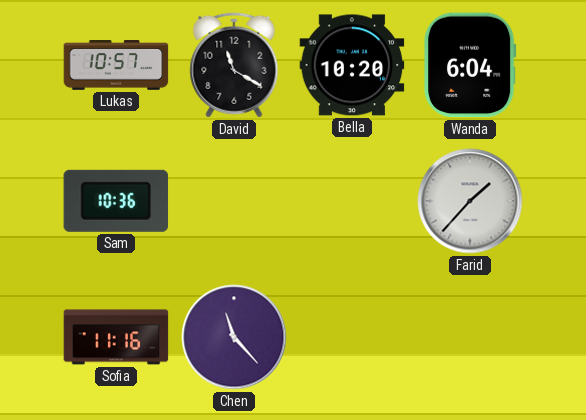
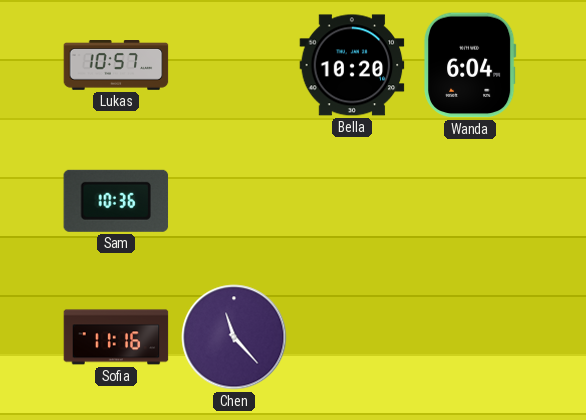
David: 11:20 -> none
Farid: 1:37 -> none
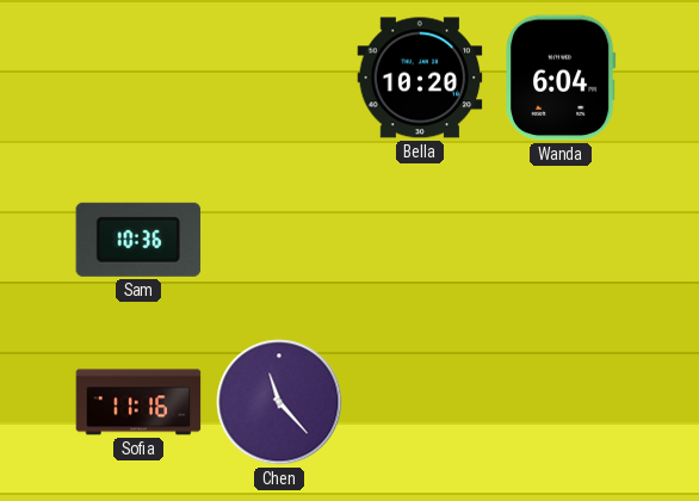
Lukas: 10:57 -> none
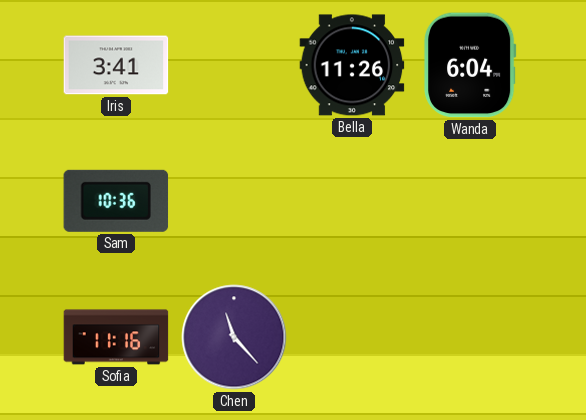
Iris: none -> 3:41
Bella: 10:20 -> 11:26
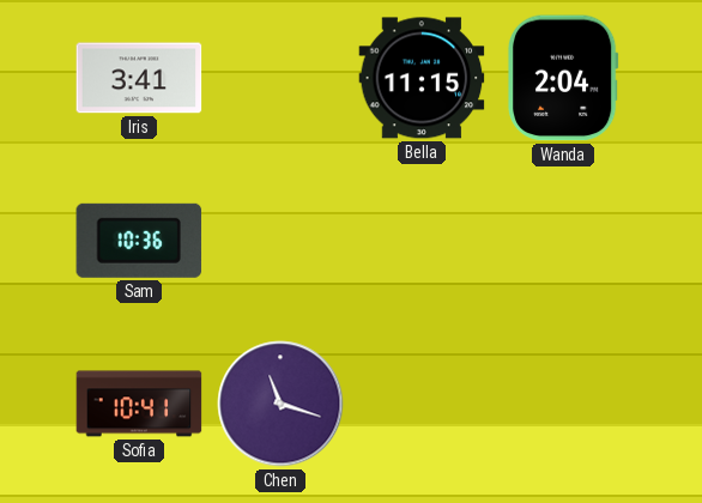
Bella: 11:26 -> 11:15
Wanda: 6:04 -> 2:04
Sofia: 11:16 -> 10:41
Chen: 11:23 -> 11:18
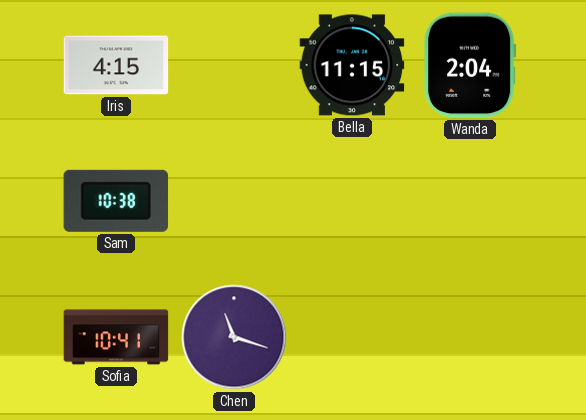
Iris: 3:41 -> 4:15
Sam: 10:36 -> 10:38
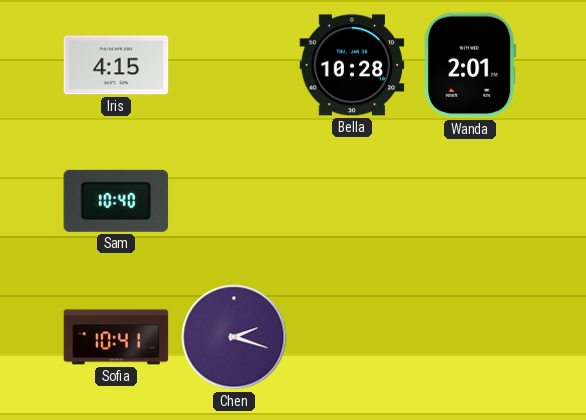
Bella: 11:15 -> 10:28
Wanda: 2:04 -> 2:01
Sam: 10:38 -> 10:40
Chen: 11:18 -> 2:18
